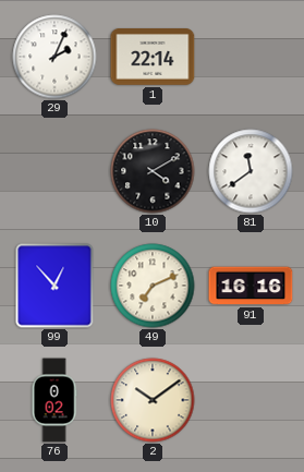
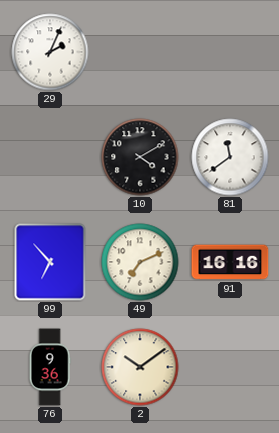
1: 22:14 -> none
99: 12:53 -> 6:53
76: 0:02 -> 9:36
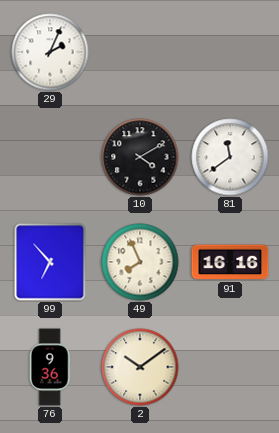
49: 7:11 -> 7:56
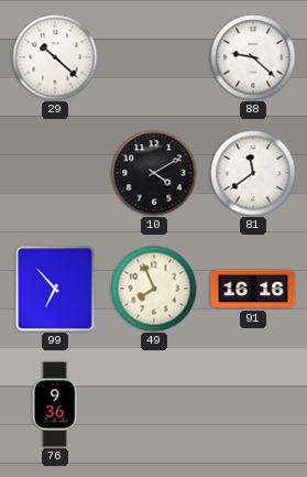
29: 2:04 -> 10:22
88: none -> 9:22
2: 10:09 -> none
